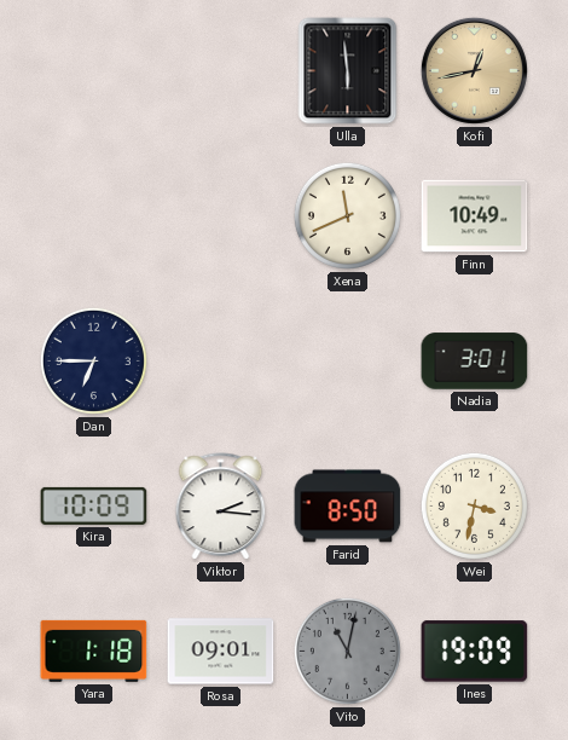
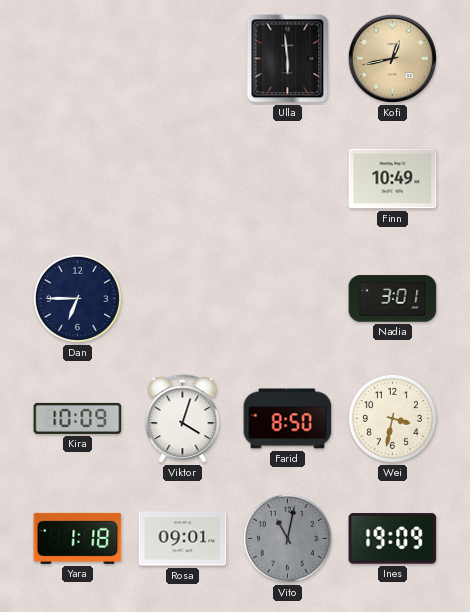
Xena: 11:41 -> none
Viktor: 2:16 -> 4:03
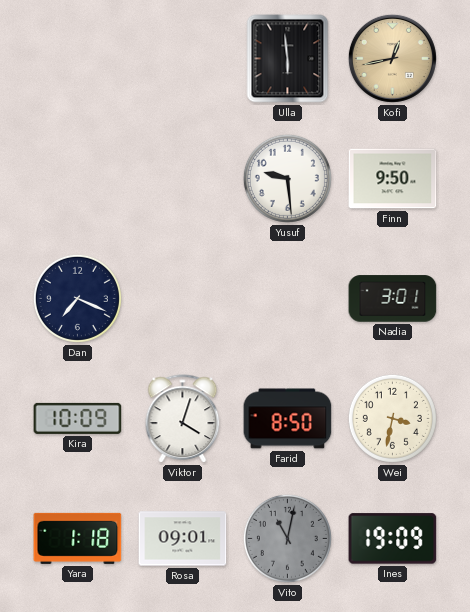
Yusuf: none -> 9:29
Finn: 10:49 -> 9:50
Dan: 6:45 -> 7:19
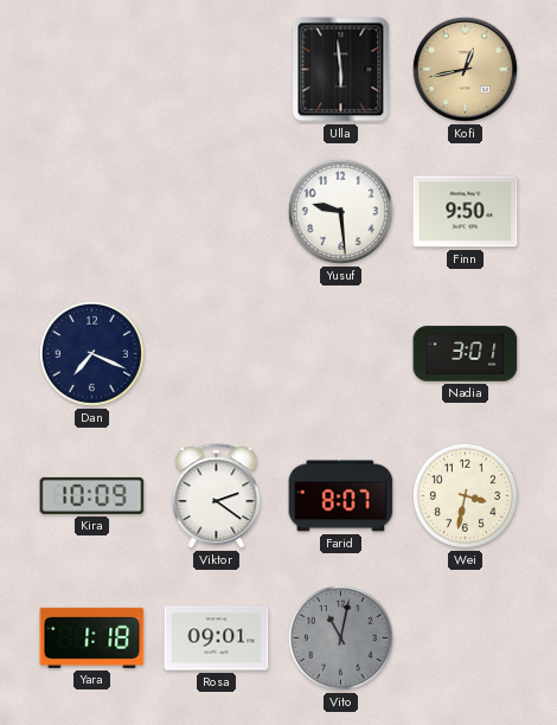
Viktor: 4:03 -> 2:21
Farid: 8:50 -> 8:07
Ines: 19:09 -> none
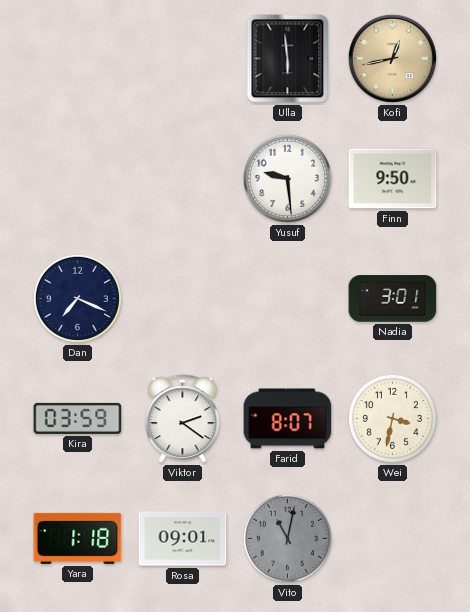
Kira: 10:09 -> 03:59
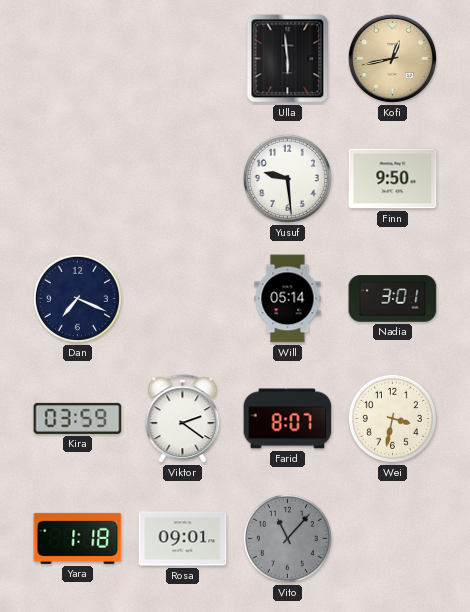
Will: none -> 05:14
Vito: 11:02 -> 11:07
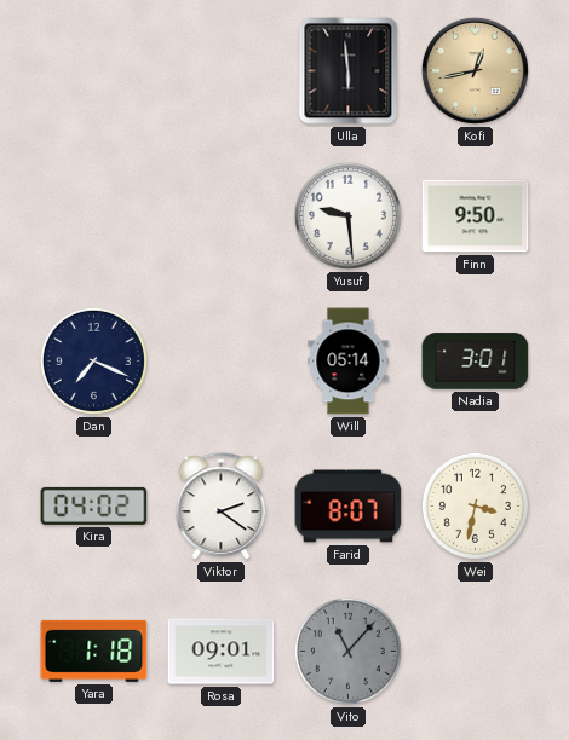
Kira: 03:59 -> 04:02
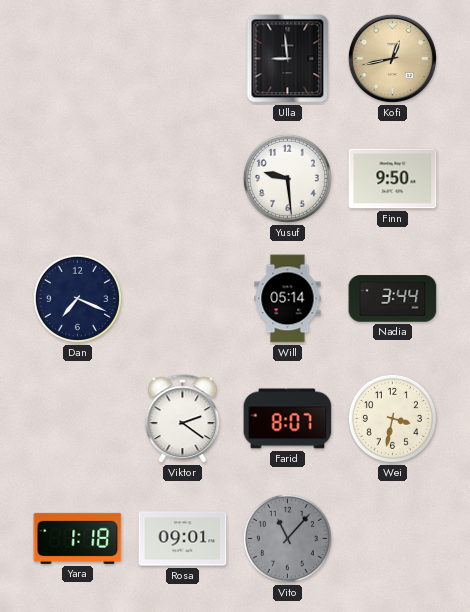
Ulla: 5:59 -> 8:59
Nadia: 3:01 -> 3:44
Kira: 04:02 -> none
